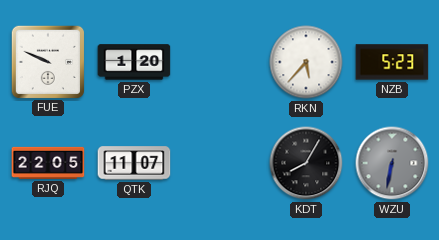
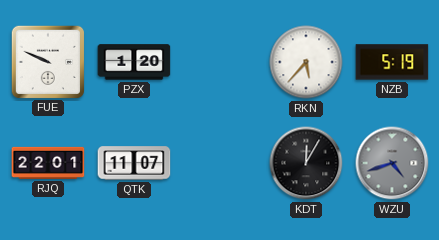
NZB: 5:23 -> 5:19
RJQ: 22:05 -> 22:01
KDT: 8:05 -> 12:05
WZU: 6:32 -> 4:42
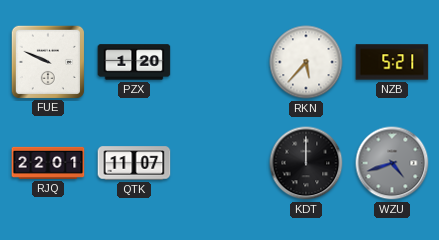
NZB: 5:19 -> 5:21
KDT: 12:05 -> 12:00
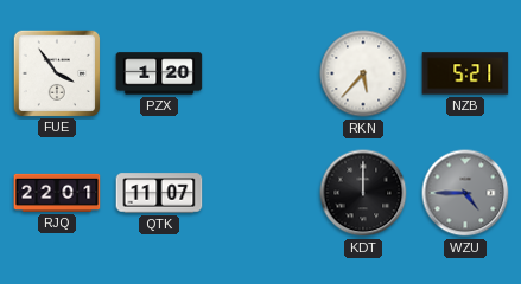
FUE: 9:49 -> 3:54
WZU: 4:42 -> 4:45
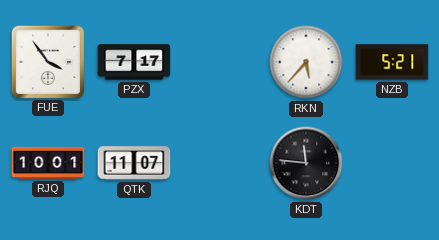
PZX: 1:20 -> 7:17
RJQ: 22:01 -> 10:01
KDT: 12:00 -> 11:46
WZU: 4:45 -> none
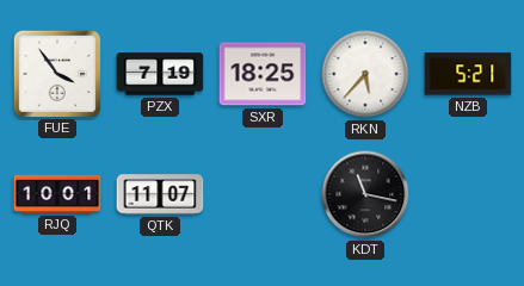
PZX: 7:17 -> 7:19
SXR: none -> 18:25
KDT: 11:46 -> 11:17
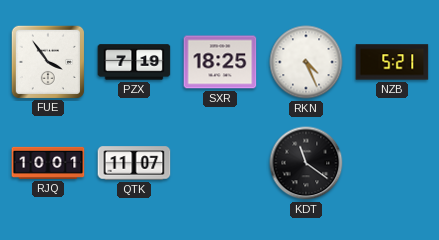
RKN: 5:37 -> 4:26
KDT: 11:17 -> 11:21
